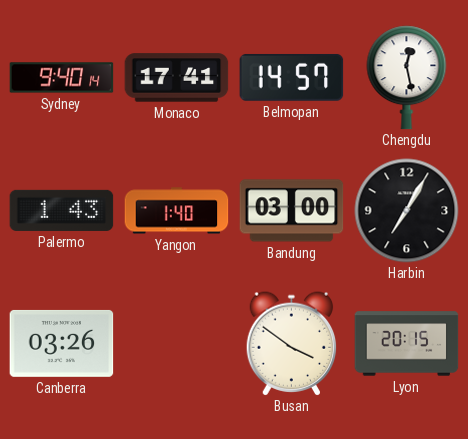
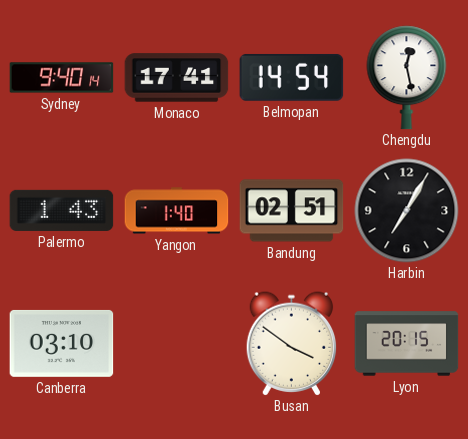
Belmopan: 14:57 -> 14:54
Bandung: 03:00 -> 02:51
Canberra: 03:26 -> 03:10
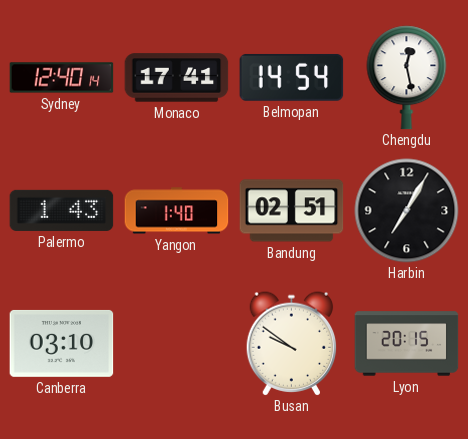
Sydney: 9:40 -> 12:40
Busan: 3:51 -> 9:51
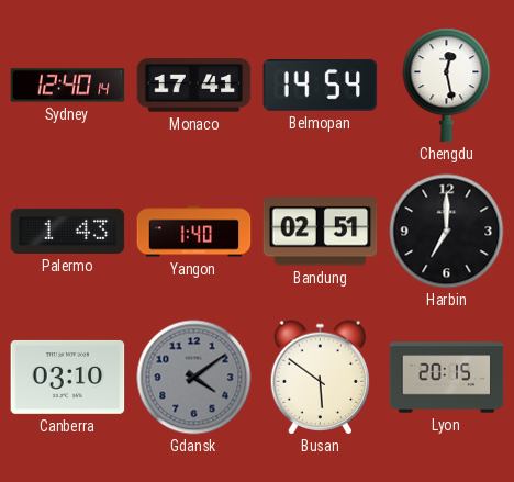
Harbin: 7:05 -> 7:00
Gdansk: none -> 4:09
Busan: 9:51 -> 5:51
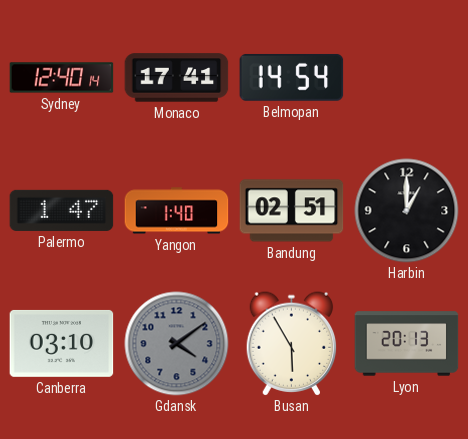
Chengdu: 12:28 -> none
Palermo: 1:43 -> 1:47
Harbin: 7:00 -> 1:00
Busan: 5:51 -> 5:55
Lyon: 20:15 -> 20:13
